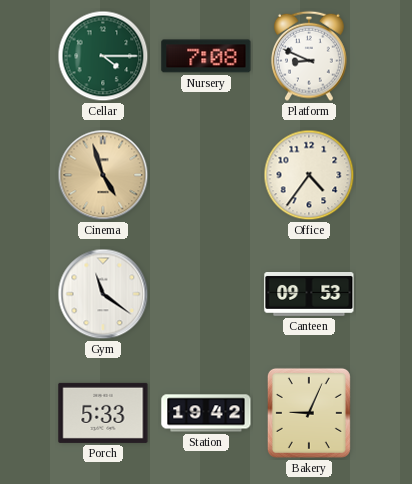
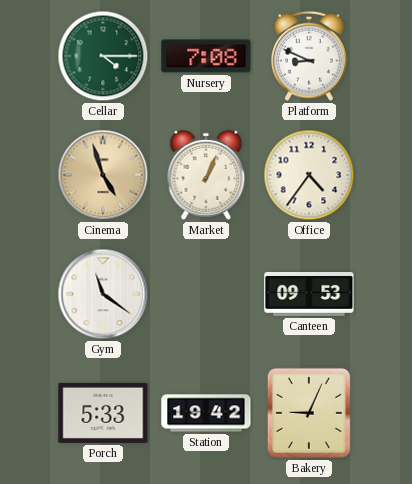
Market: none -> 1:04
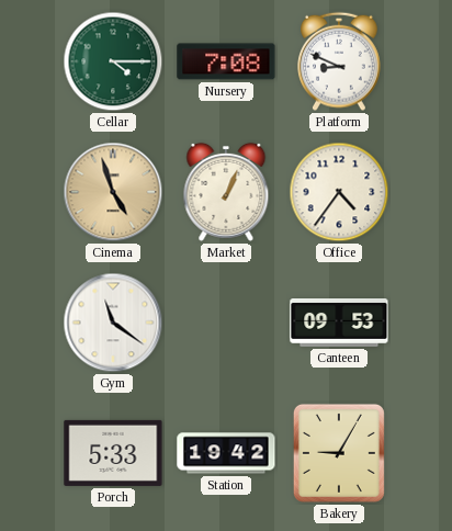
Bakery: 9:04 -> 9:05
